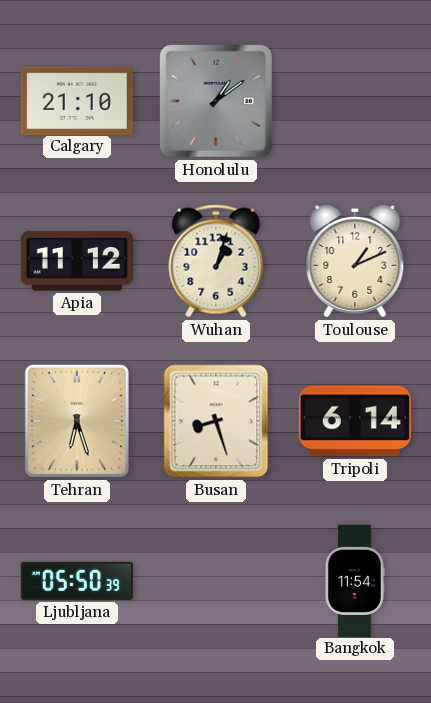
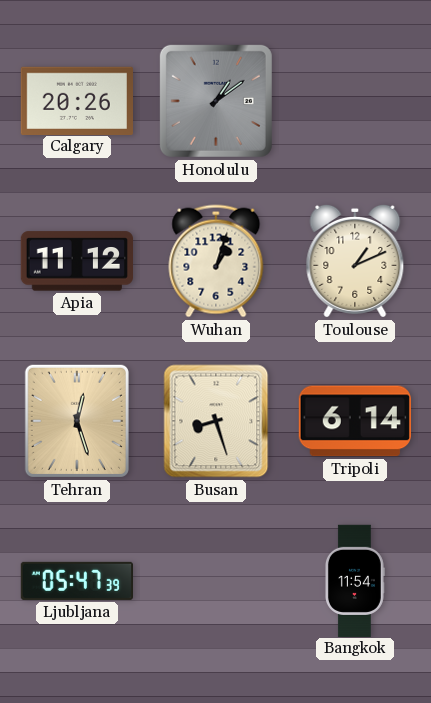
Calgary: 21:10 -> 20:26
Tehran: 6:27 -> 12:27
Ljubljana: 05:50 -> 05:47
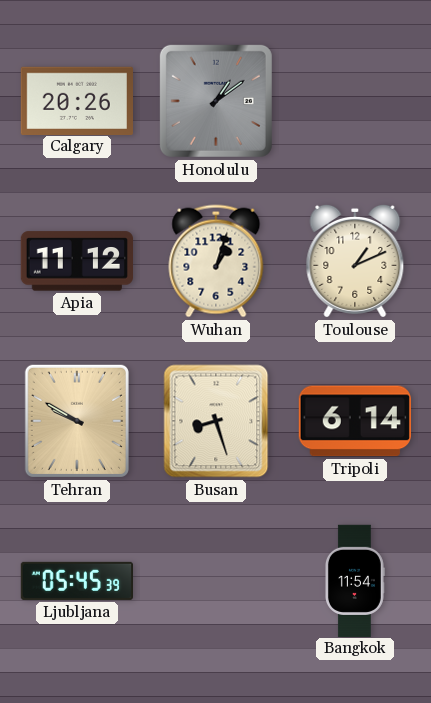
Tehran: 12:27 -> 9:50
Ljubljana: 05:47 -> 05:45
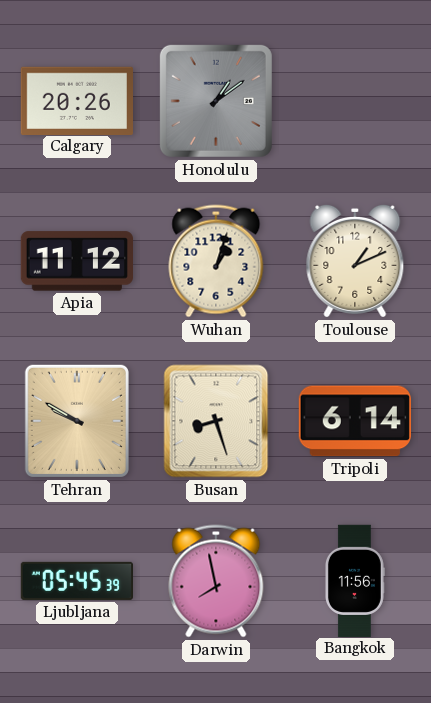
Darwin: none -> 7:58
Bangkok: 11:54 -> 11:56
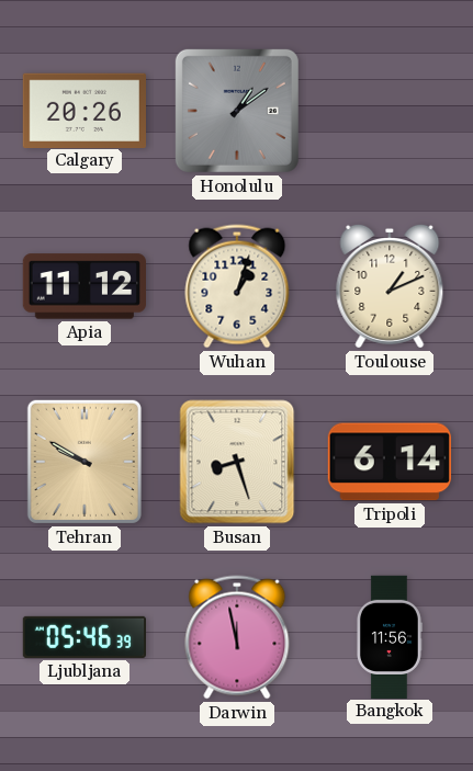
Ljubljana: 05:45 -> 05:46
Darwin: 7:58 -> 11:58
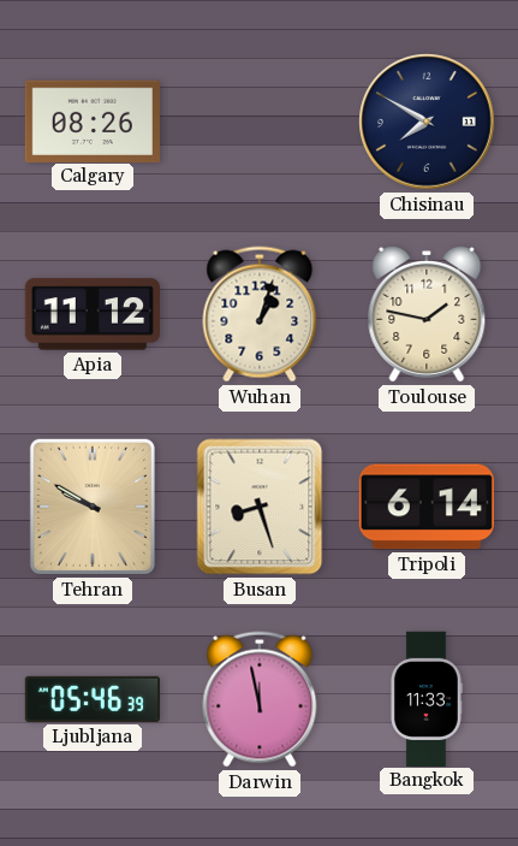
Calgary: 20:26 -> 08:26
Honolulu: 1:09 -> none
Chisinau: none -> 7:50
Toulouse: 1:11 -> 1:47
Bangkok: 11:56 -> 11:33
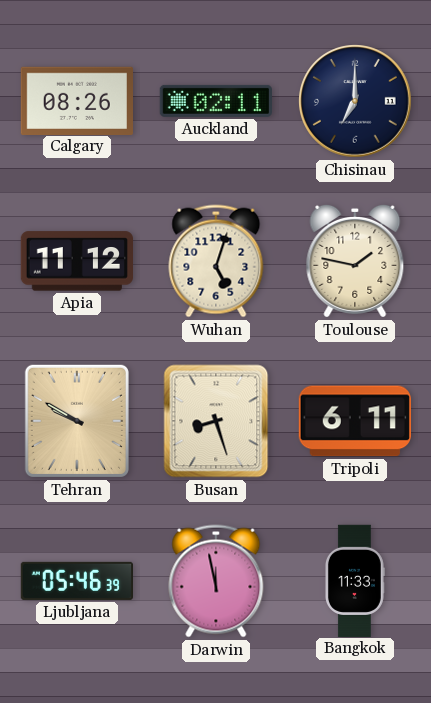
Auckland: none -> 02:11
Chisinau: 7:50 -> 7:00
Wuhan: 1:03 -> 5:03
Tripoli: 6:14 -> 6:11
